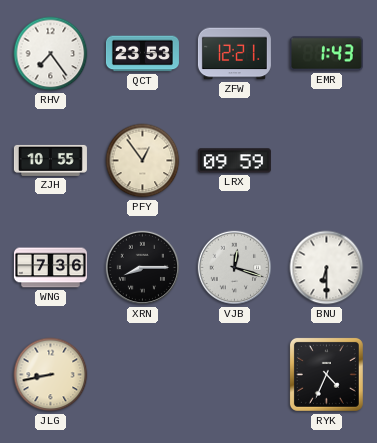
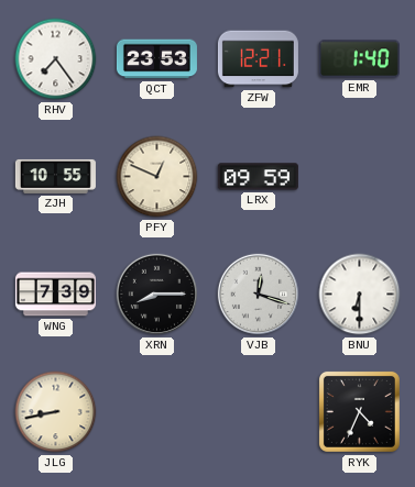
EMR: 1:43 -> 1:40
PFY: 12:54 -> 12:49
WNG: 7:36 -> 7:39
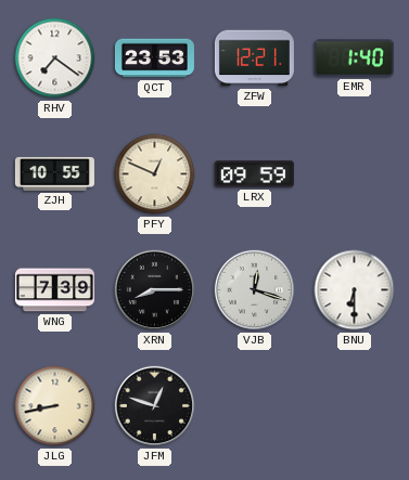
RHV: 7:24 -> 7:21
JFM: none -> 12:48
RYK: 4:34 -> none
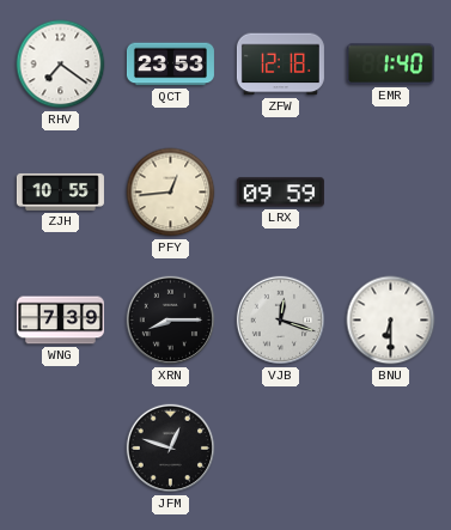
ZFW: 12:21 -> 12:18
PFY: 12:49 -> 12:44
JLG: 8:43 -> none
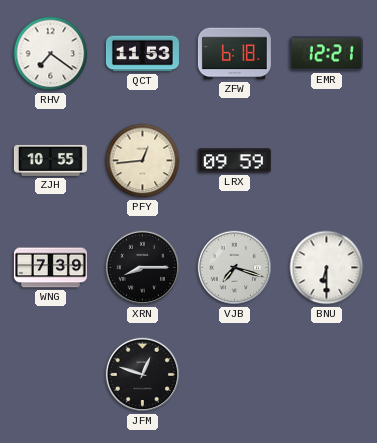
QCT: 23:53 -> 11:53
ZFW: 12:18 -> 6:18
EMR: 1:40 -> 12:21
VJB: 12:18 -> 7:18
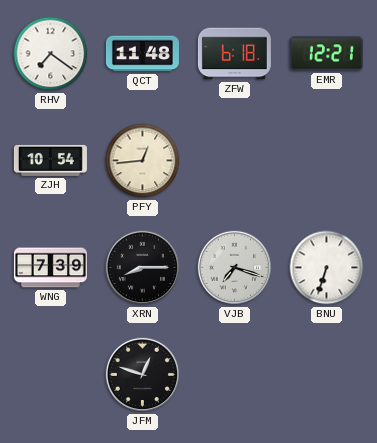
QCT: 11:53 -> 11:48
ZJH: 10:55 -> 10:54
LRX: 09:59 -> none
BNU: 6:30 -> 6:33
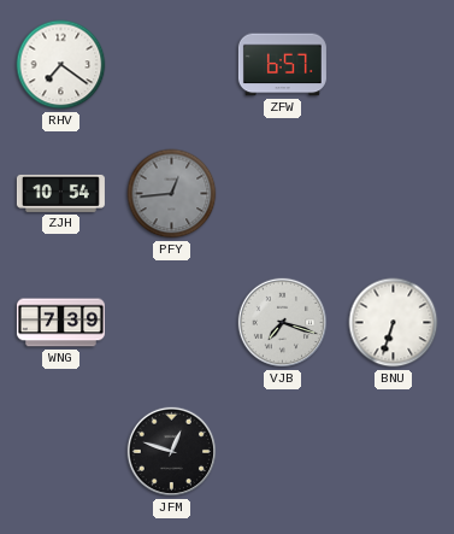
QCT: 11:48 -> none
ZFW: 6:18 -> 6:57
EMR: 12:21 -> none
PFY dial: cream -> grey
XRN: 8:15 -> none
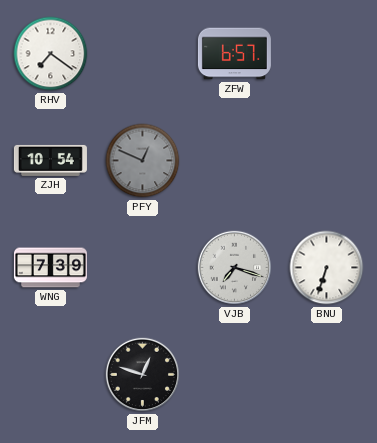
PFY: 12:44 -> 12:49
